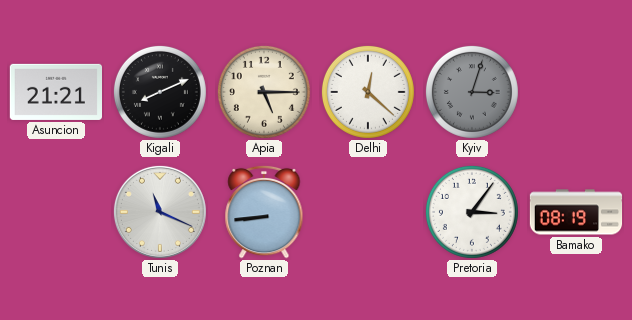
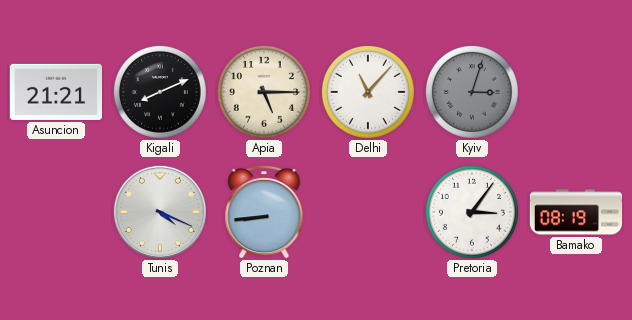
Delhi: 12:22 -> 11:07
Tunis: 11:19 -> 4:19
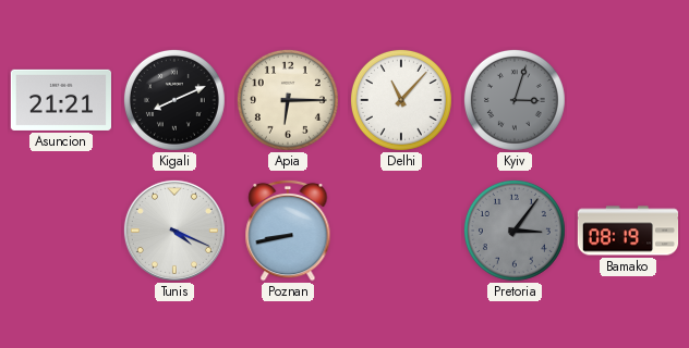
Apia: 5:15 -> 6:15
Poznan: 8:44 -> 8:43
Pretoria dial: white -> grey
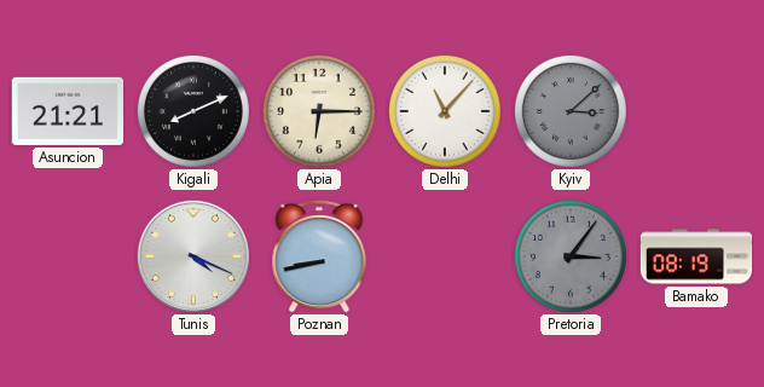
Kyiv: 3:03 -> 3:08
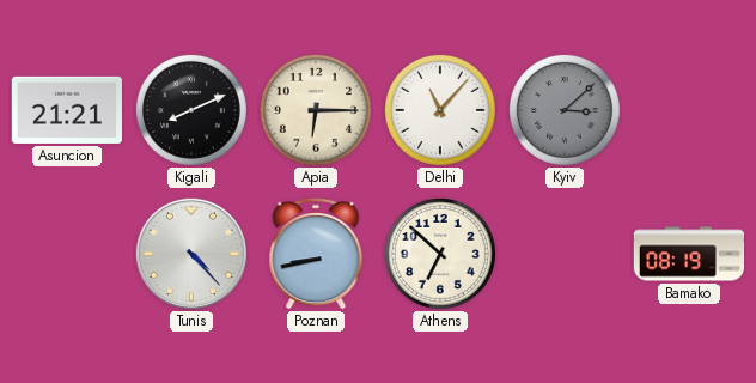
Tunis: 4:19 -> 4:23
Athens: none -> 6:52
Pretoria: 3:06 -> none
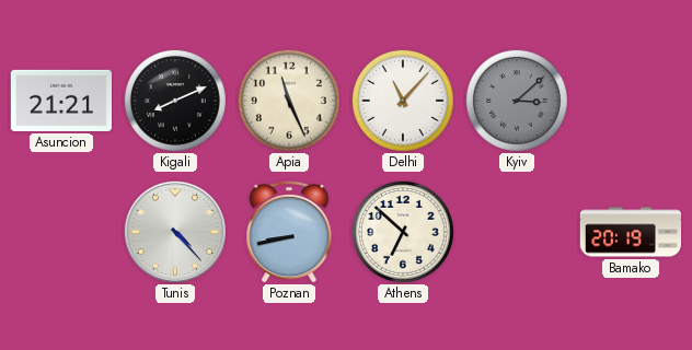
Apia: 6:15 -> 11:26
Bamako: 08:19 -> 20:19
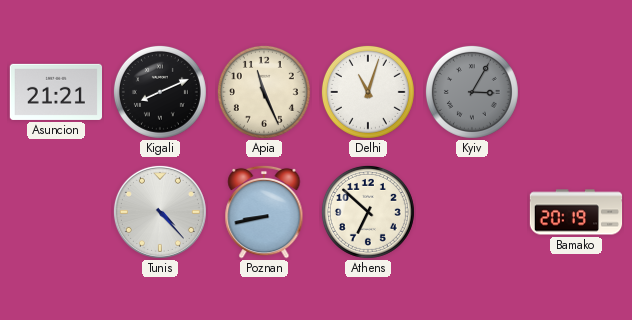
Delhi: 11:07 -> 11:03
Kyiv: 3:08 -> 3:05
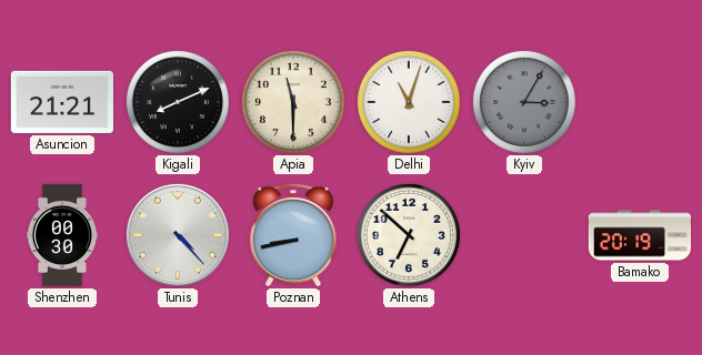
Apia: 11:26 -> 11:30
Shenzhen: none -> 00:30
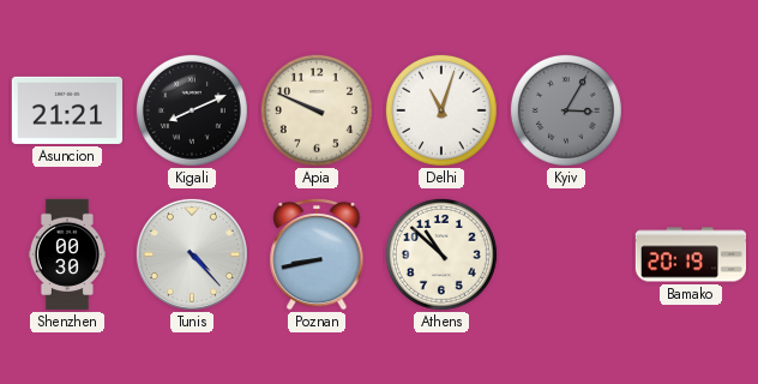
Apia: 11:30 -> 9:49
Athens: 6:52 -> 10:52
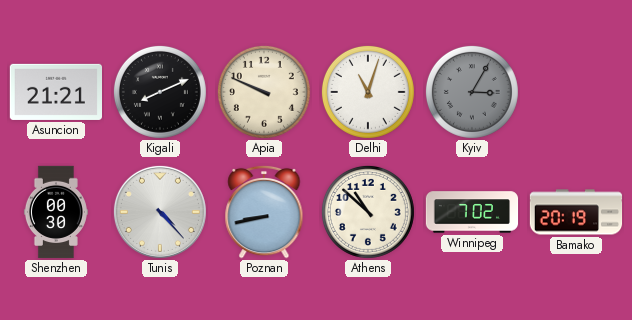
Winnipeg: none -> 7:02
